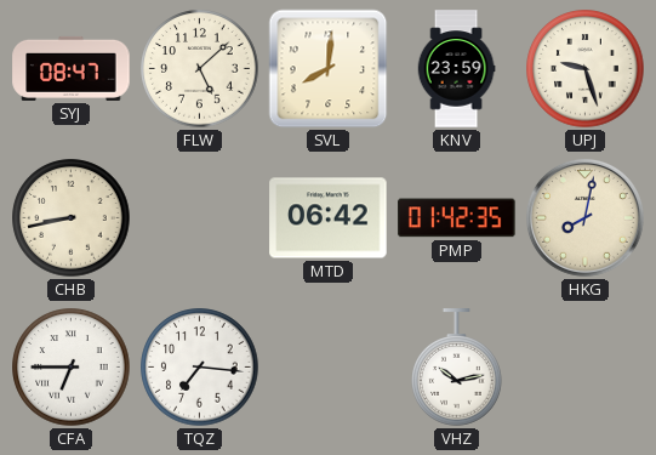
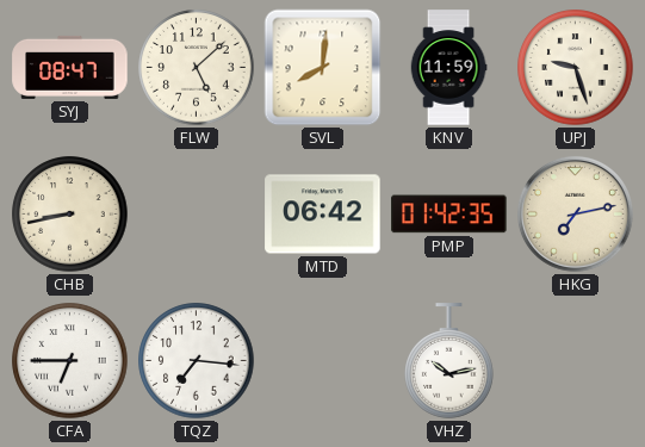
KNV: 23:59 -> 11:59
HKG: 8:02 -> 7:13
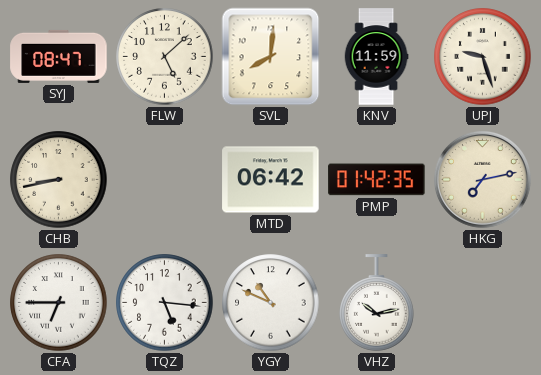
TQZ: 7:16 -> 5:16
YGY: none -> 10:49
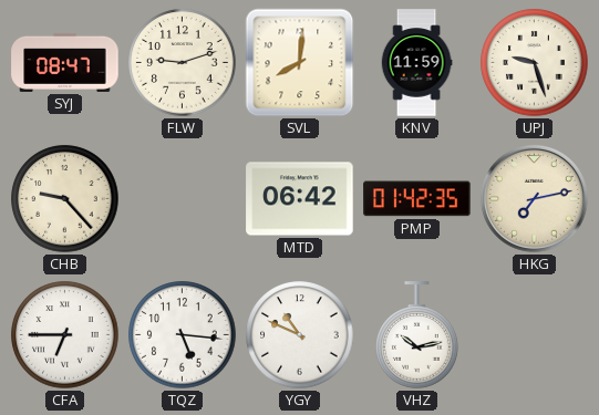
FLW: 5:08 -> 9:12
CHB: 8:43 -> 9:23
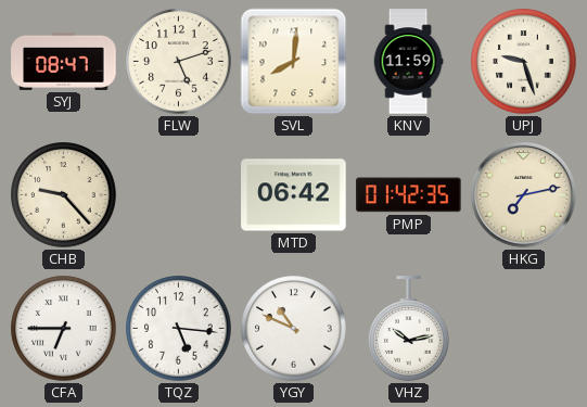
FLW: 9:12 -> 5:12
